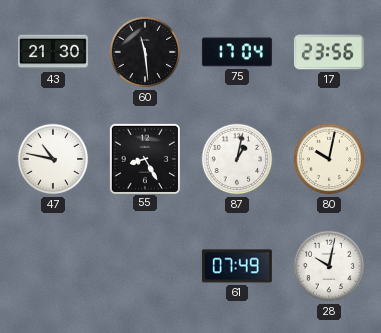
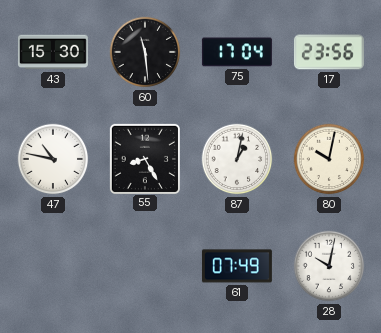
43: 21:30 -> 15:30
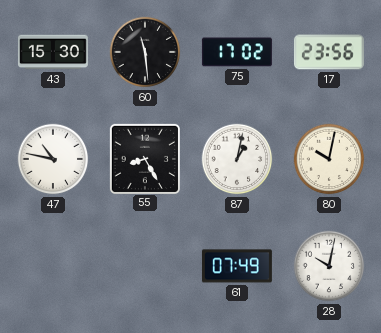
75: 17:04 -> 17:02
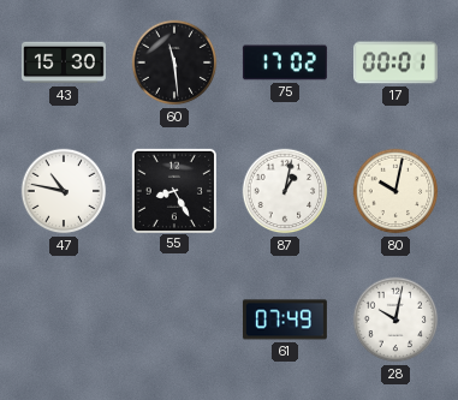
17: 23:56 -> 00:01
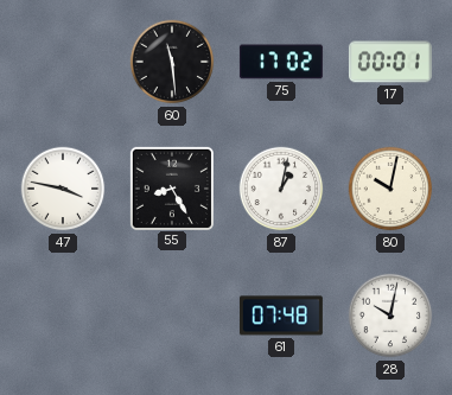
43: 15:30 -> none
47: 10:47 -> 3:47
61: 07:49 -> 07:48
